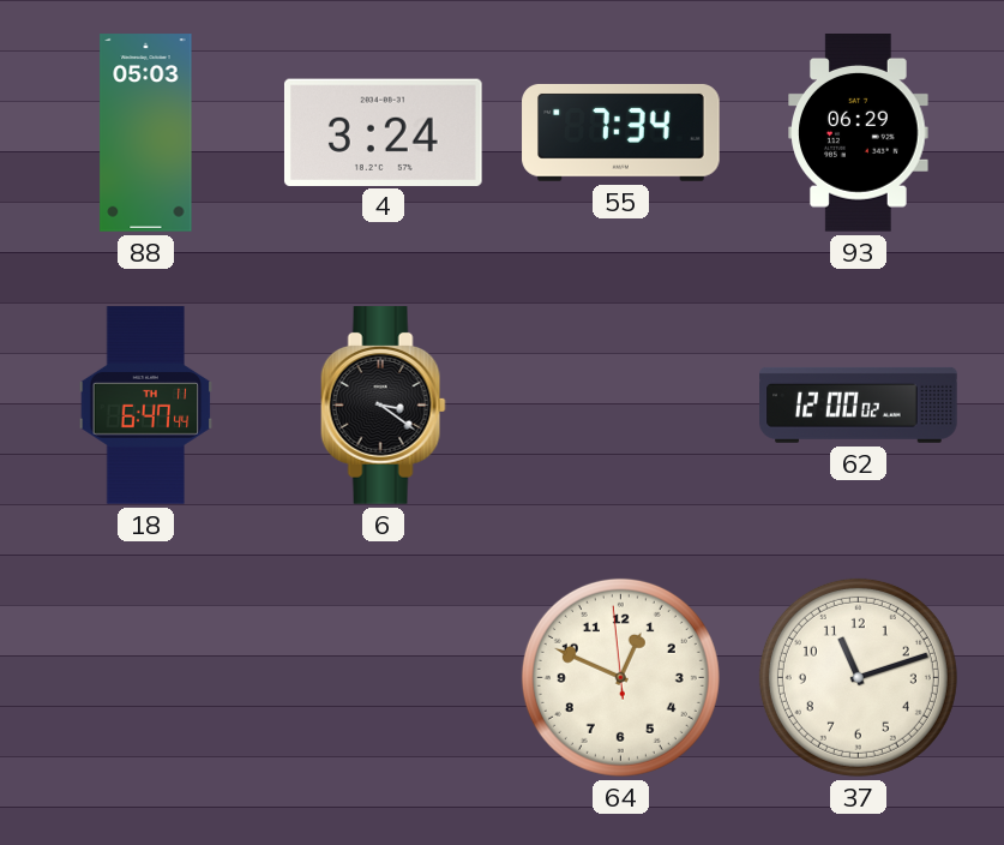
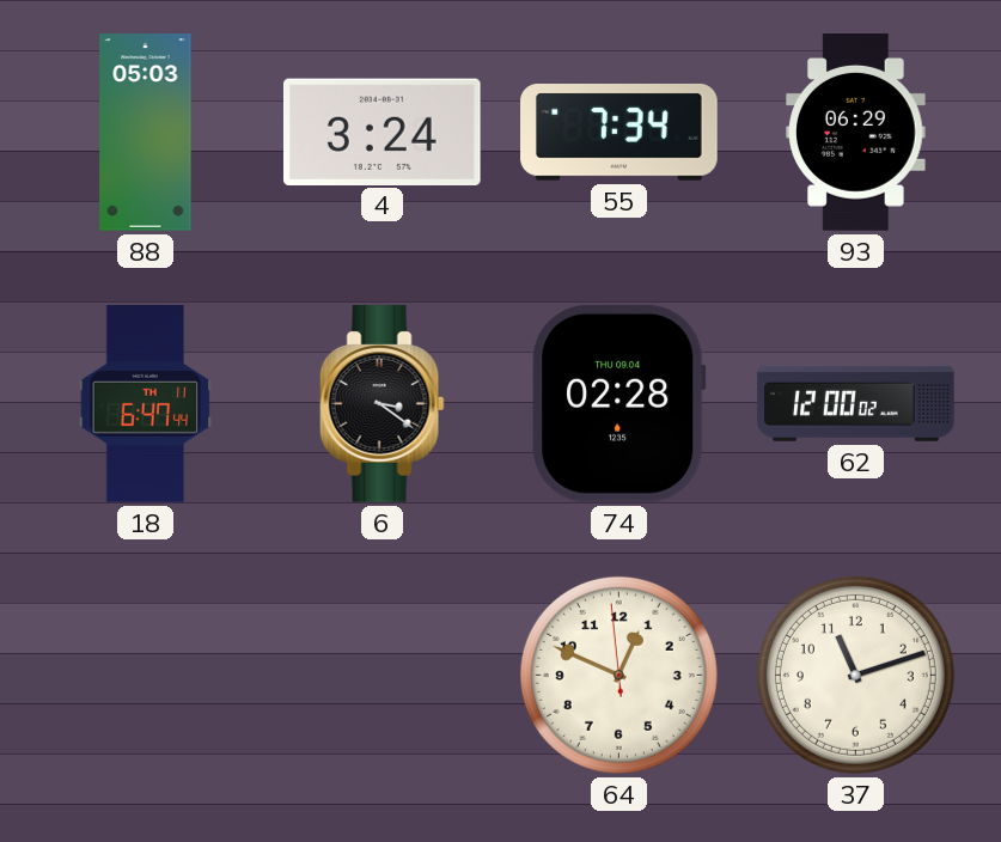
74: none -> 02:28
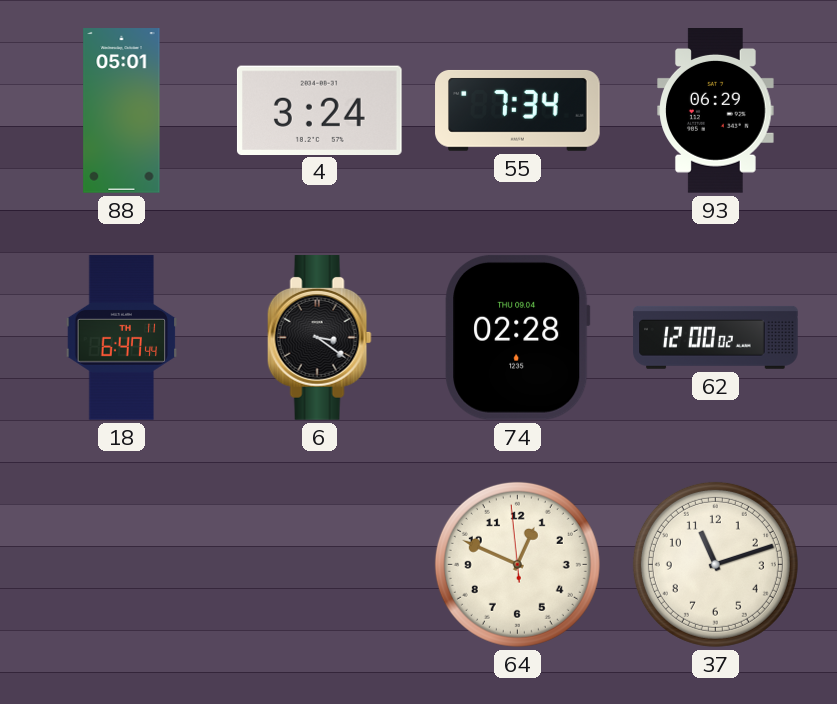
88: 05:03 -> 05:01
